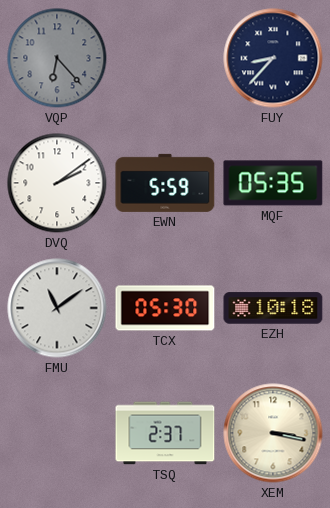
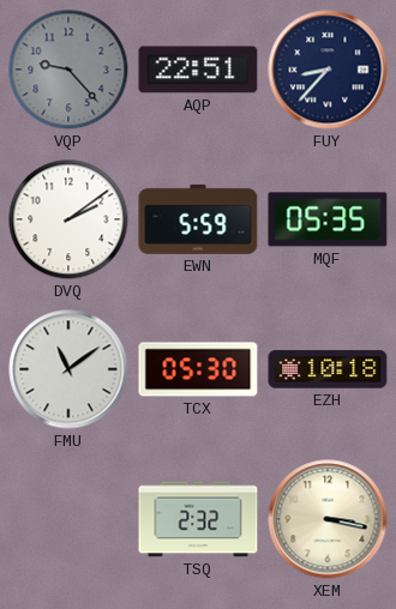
VQP: 6:23 -> 9:23
AQP: none -> 22:51
TSQ: 2:37 -> 2:32
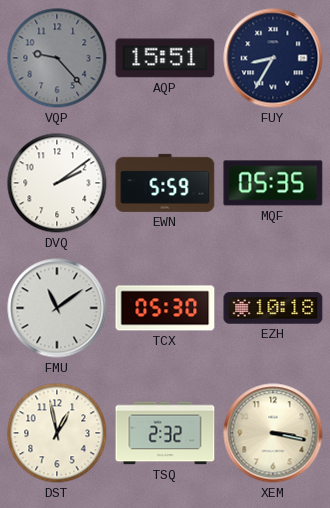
AQP: 22:51 -> 15:51
FUY: 8:37 -> 8:35
DST: none -> 12:58
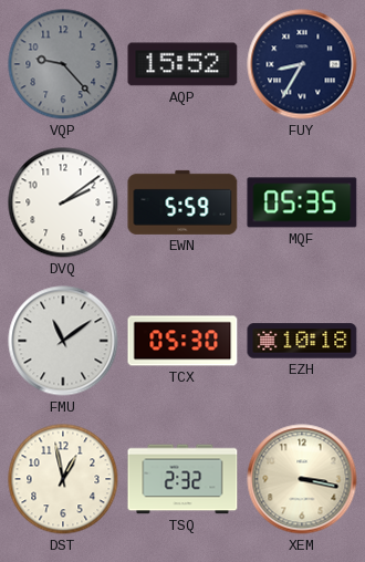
AQP: 15:51 -> 15:52
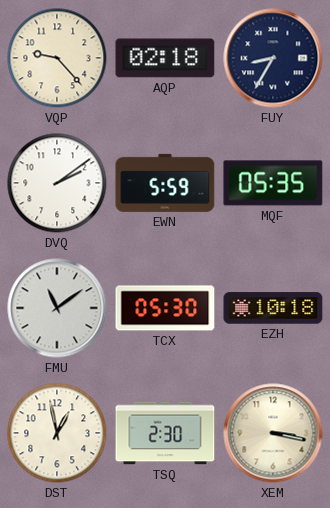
VQP dial: grey -> cream
AQP: 15:52 -> 02:18
TSQ: 2:32 -> 2:30
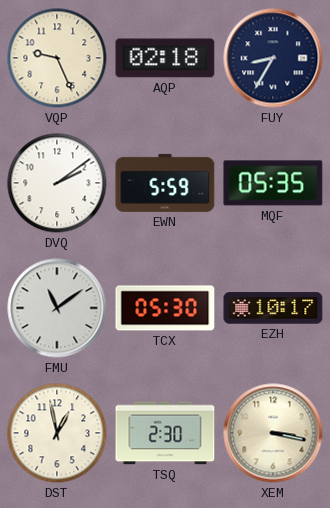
VQP: 9:23 -> 9:26
EZH: 10:18 -> 10:17
